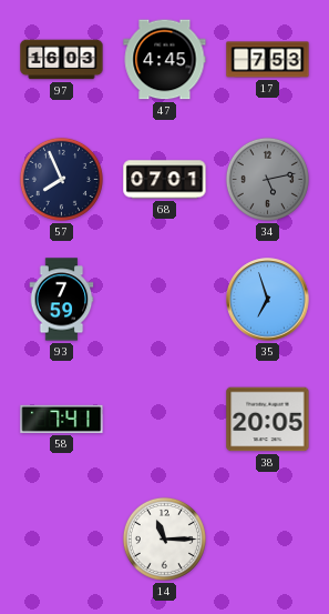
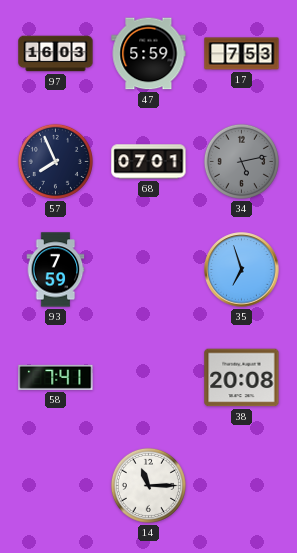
47: 4:45 -> 5:59
38: 20:05 -> 20:08
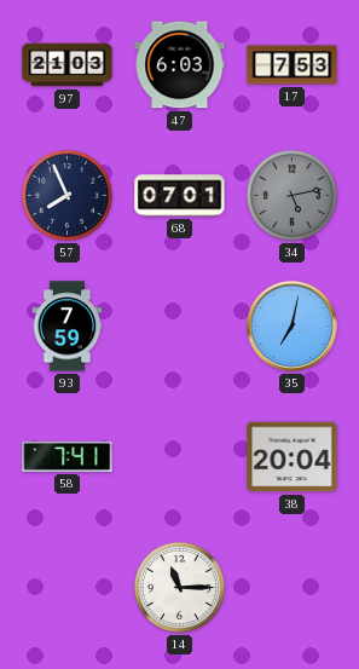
97: 16:03 -> 21:03
47: 5:59 -> 6:03
35: 6:57 -> 7:02
38: 20:08 -> 20:04
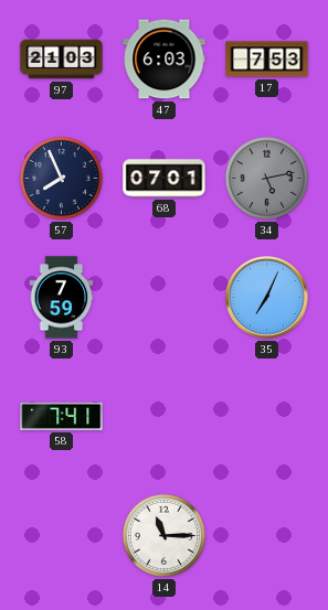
35: 7:02 -> 7:04
38: 20:04 -> none
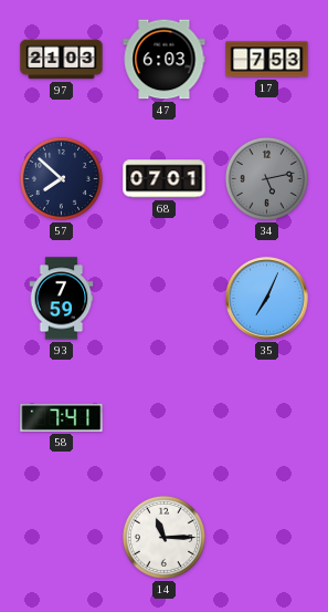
57: 7:56 -> 7:52
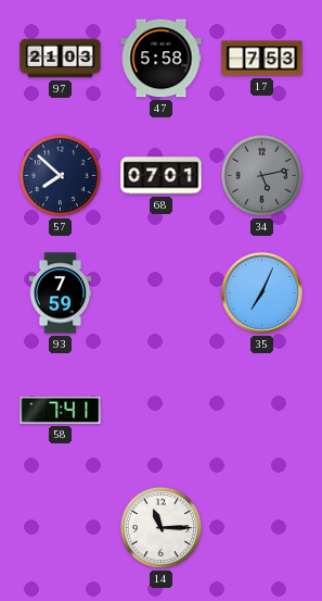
47: 6:03 -> 5:58
